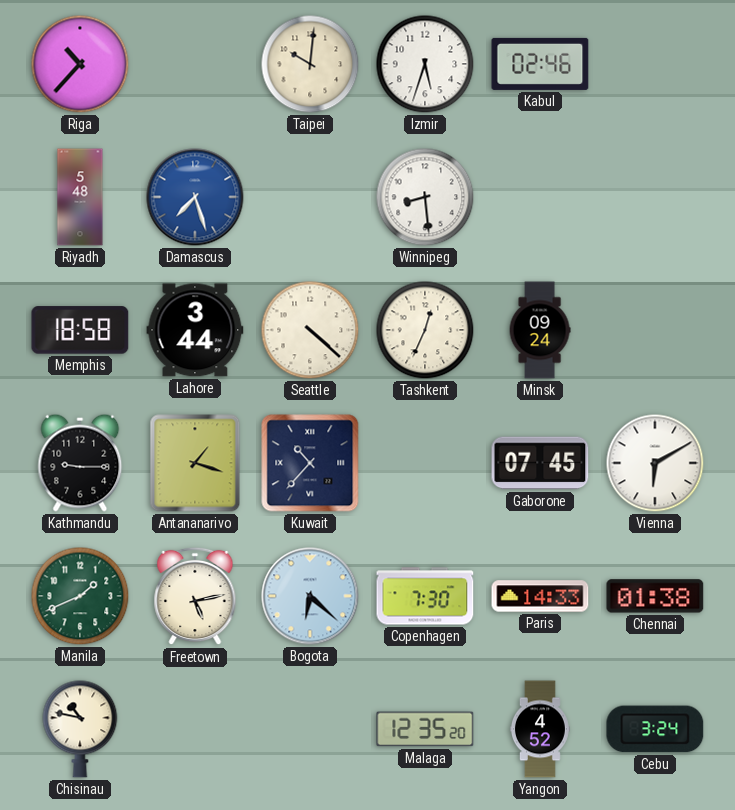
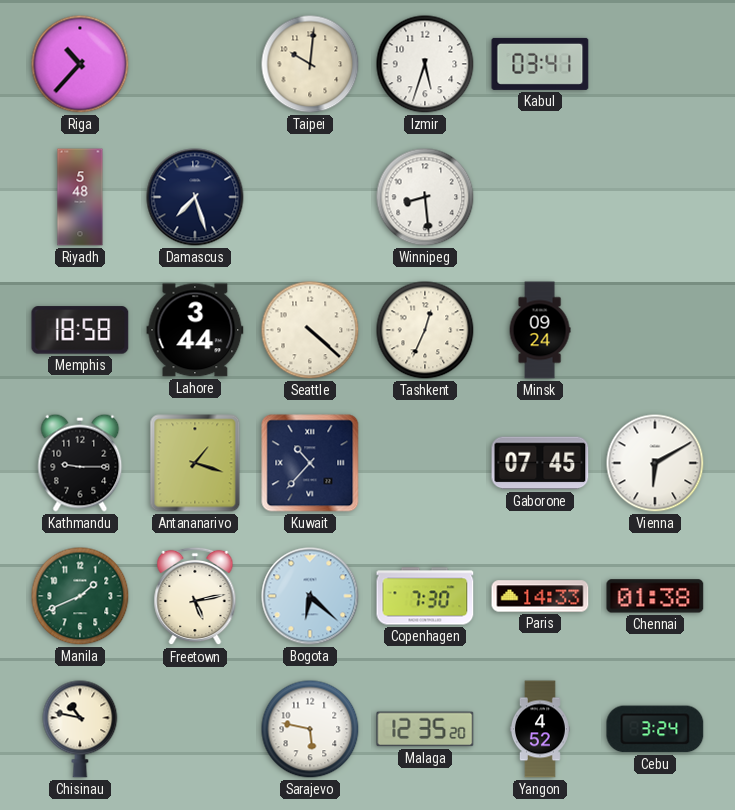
Kabul: 02:46 -> 03:41
Damascus dial: blue -> navy
Sarajevo: none -> 5:47
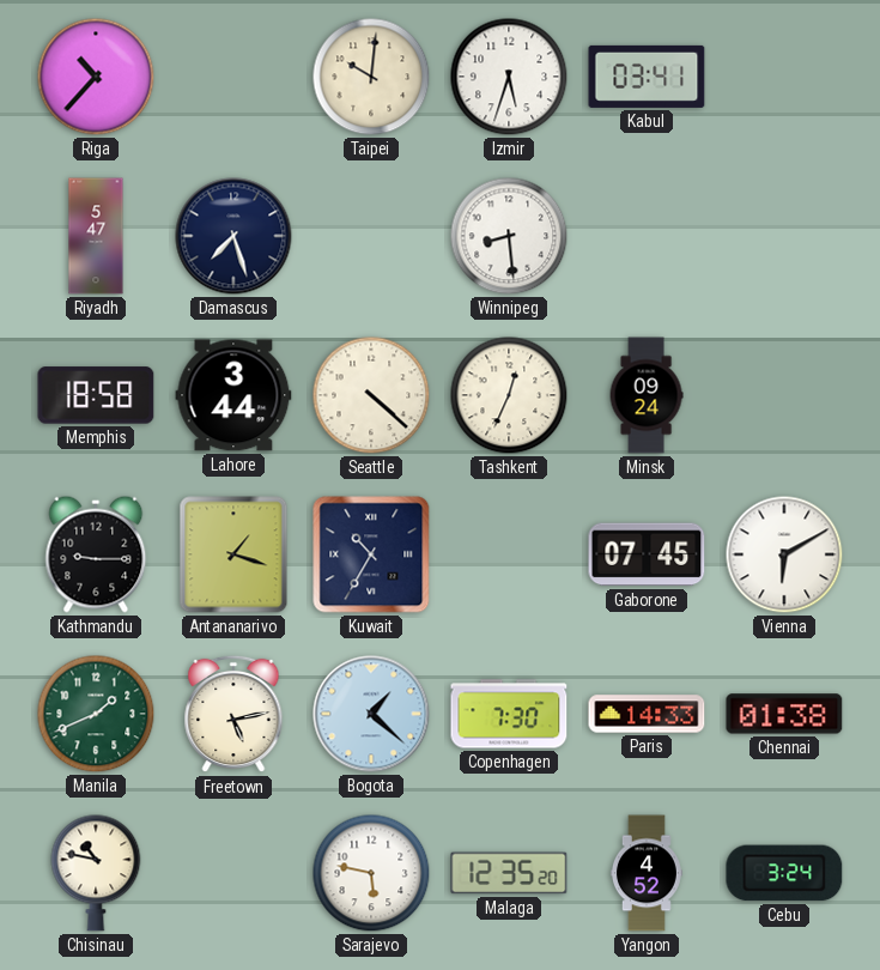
Riyadh: 5:48 -> 5:47
Kuwait: 10:37 -> 10:35
Bogota: 6:22 -> 1:22
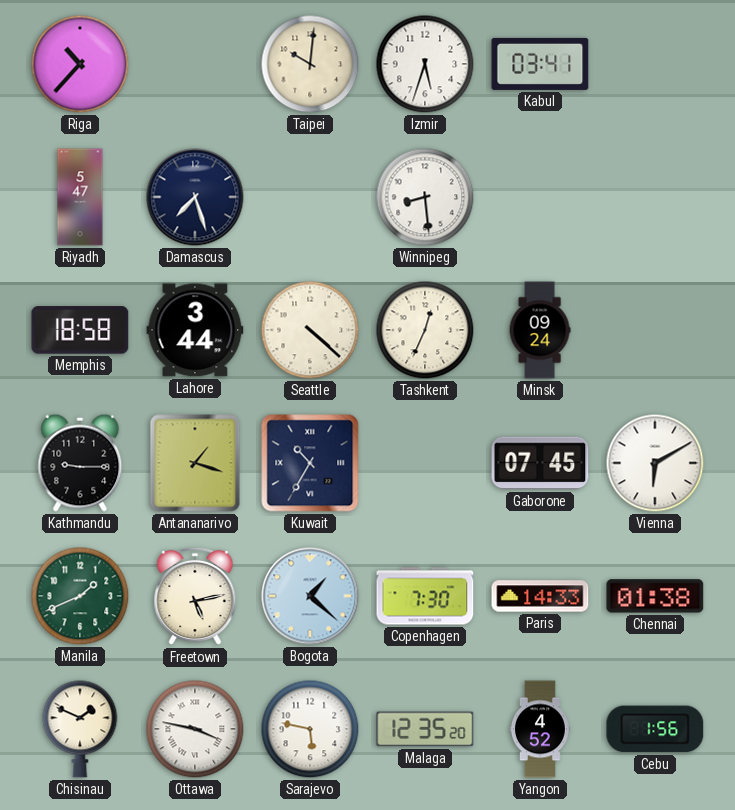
Chisinau: 10:47 -> 1:49
Ottawa: none -> 3:47
Cebu: 3:24 -> 1:56
